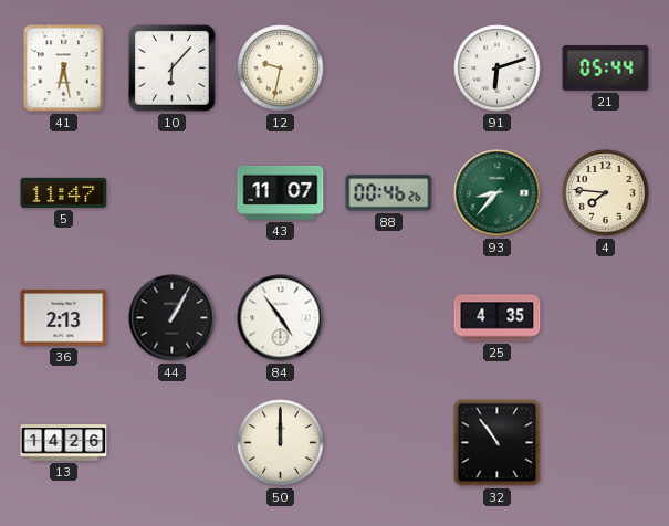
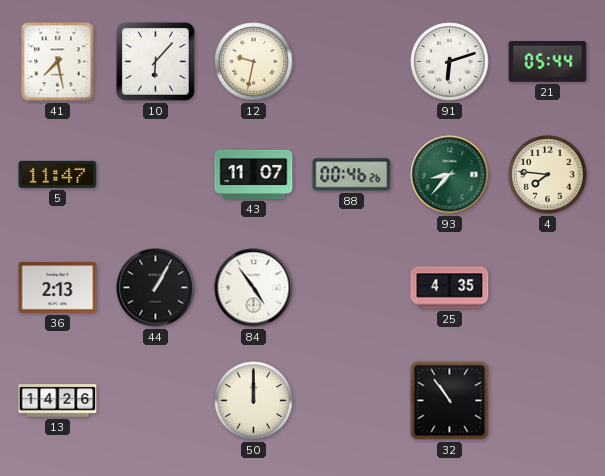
41: 6:28 -> 7:28
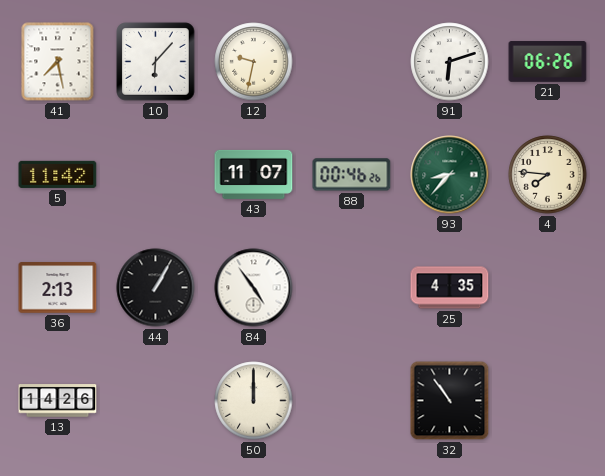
21: 05:44 -> 06:26
5: 11:47 -> 11:42
